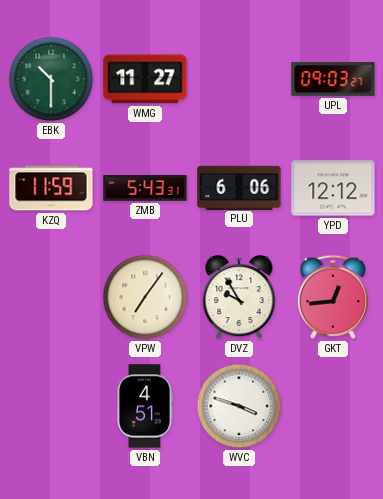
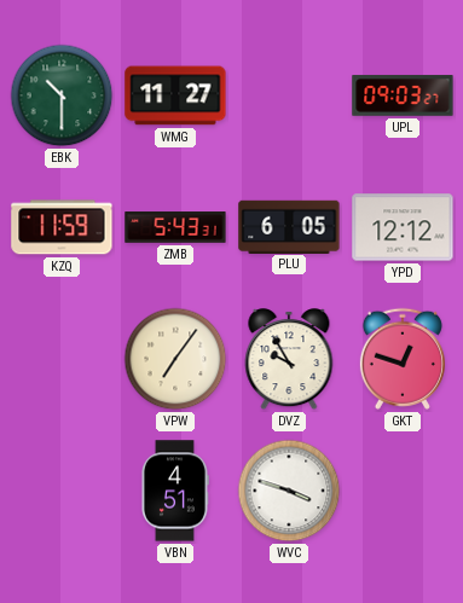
PLU: 6:06 -> 6:05
GKT: 12:44 -> 12:48
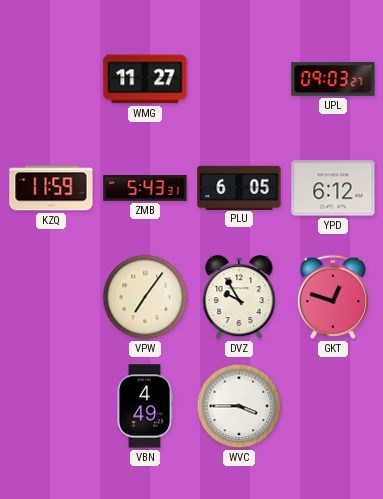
EBK: 10:30 -> none
YPD: 12:12 -> 6:12
VBN: 4:51 -> 4:49
WVC: 3:48 -> 3:45
